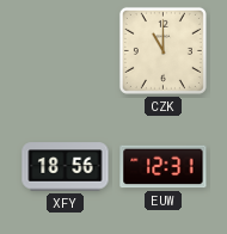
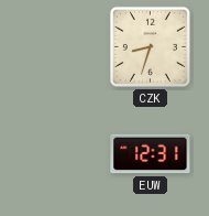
CZK: 11:00 -> 8:33
XFY: 18:56 -> none
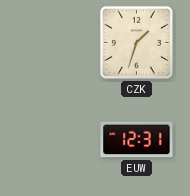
CZK: 8:33 -> 1:33
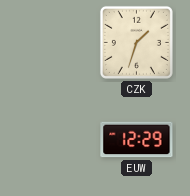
EUW: 12:31 -> 12:29
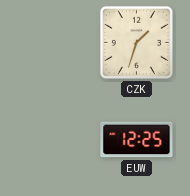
EUW: 12:29 -> 12:25
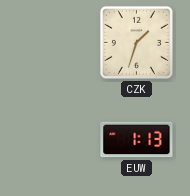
EUW: 12:25 -> 1:13
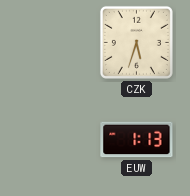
CZK: 1:33 -> 5:33
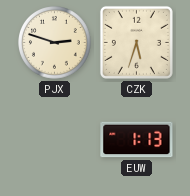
PJX: none -> 2:48
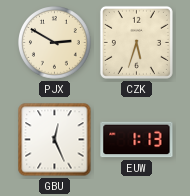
PJX: 2:48 -> 2:50
GBU: none -> 12:26
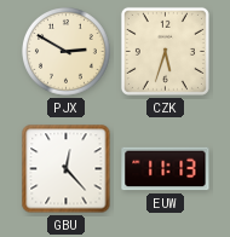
GBU: 12:26 -> 12:23
EUW: 1:13 -> 11:13
